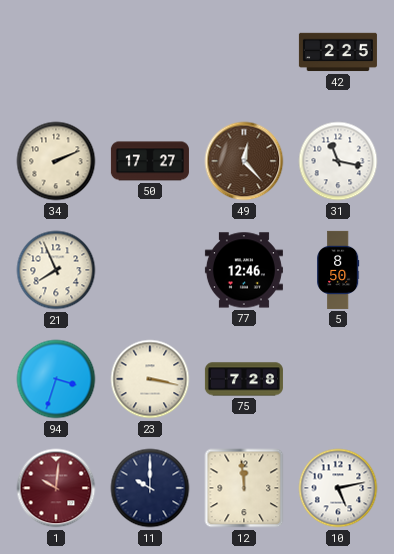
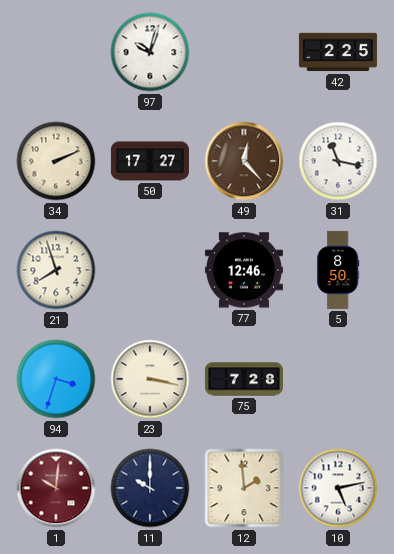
97: none -> 10:03
21: 7:56 -> 7:57
12: 11:59 -> 1:59
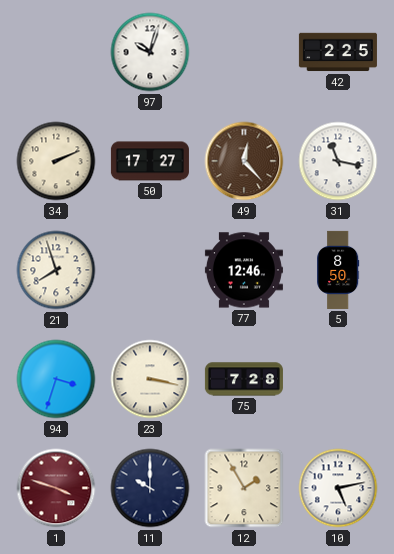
1: 10:01 -> 3:48
12: 1:59 -> 1:55
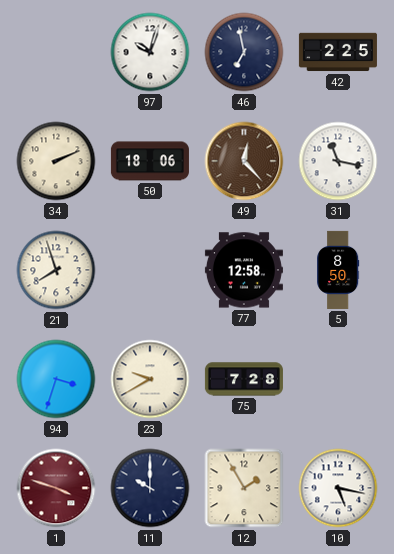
46: none -> 6:58
50: 17:27 -> 18:06
77: 12:46 -> 12:58
23: 3:17 -> 9:40
10: 5:13 -> 5:17
